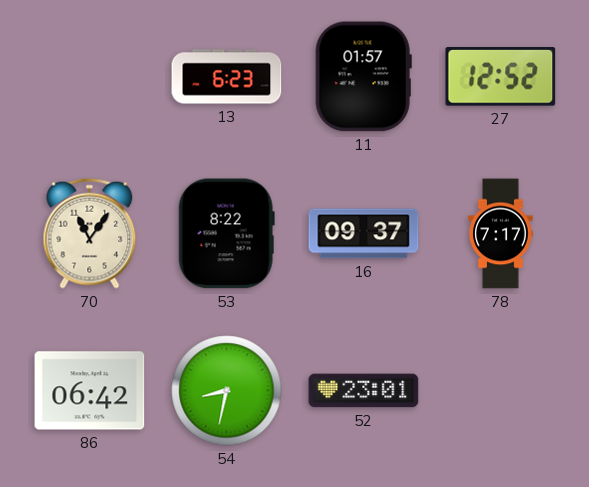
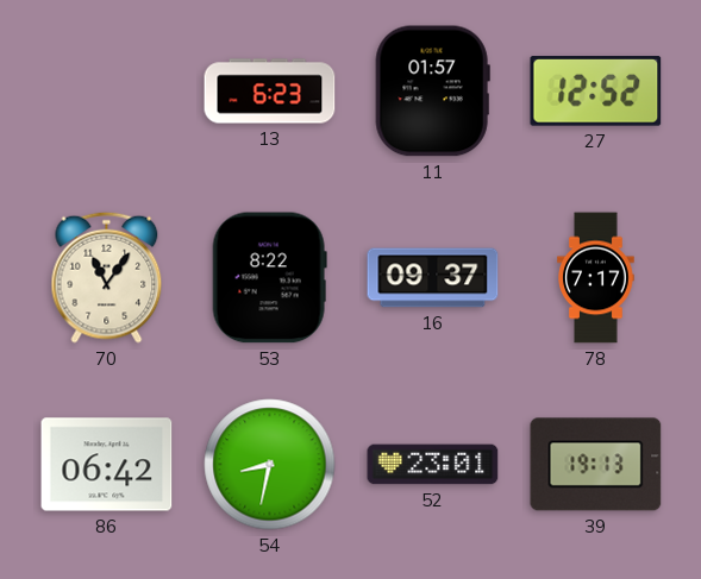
39: none -> 19:13
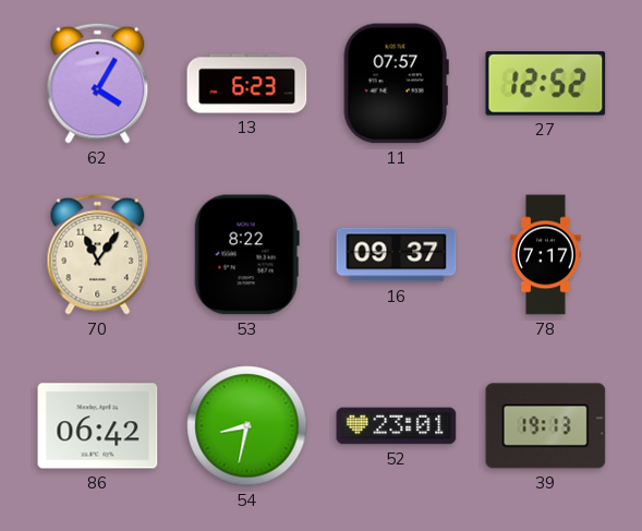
62: none -> 4:05
11: 01:57 -> 07:57
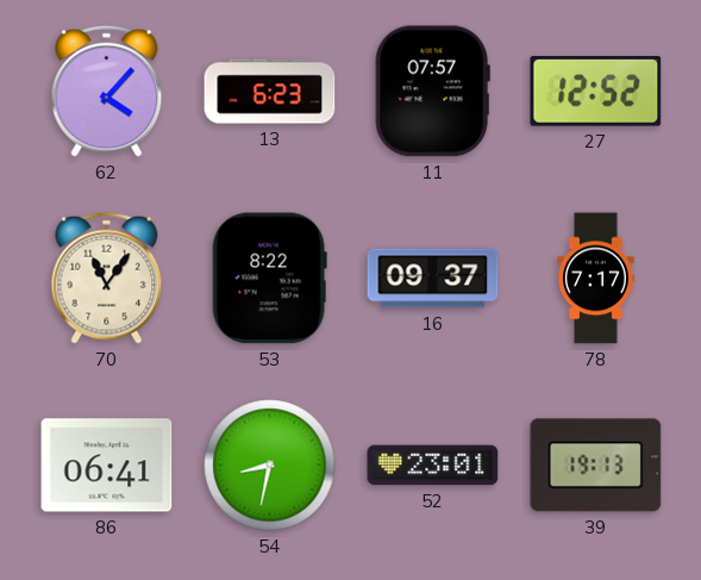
62: 4:05 -> 4:07
86: 06:42 -> 06:41
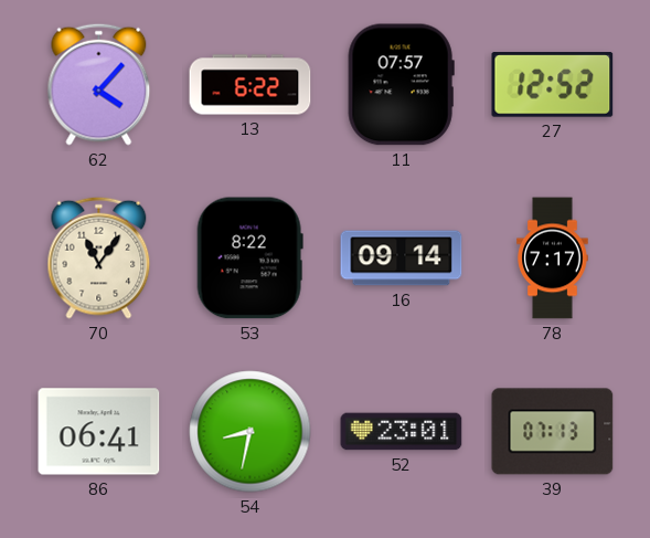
13: 6:23 -> 6:22
16: 09:37 -> 09:14
39: 19:13 -> 07:13
